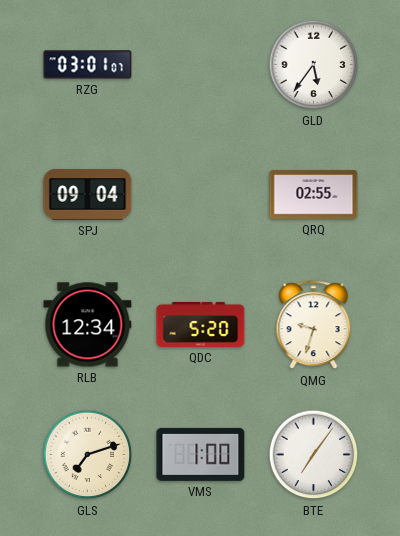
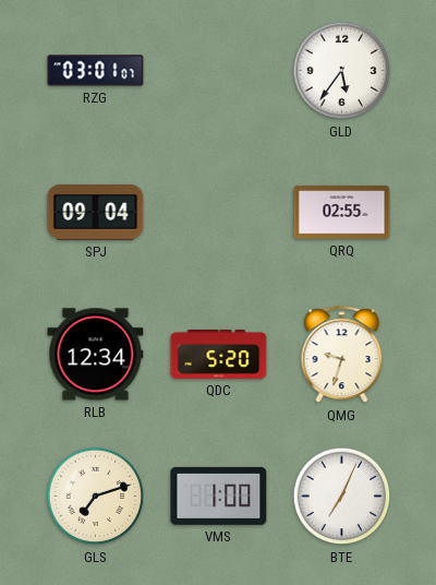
BTE: 7:06 -> 7:04
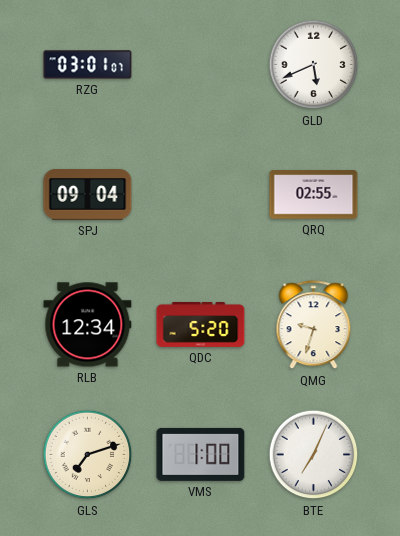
GLD: 5:36 -> 5:41
